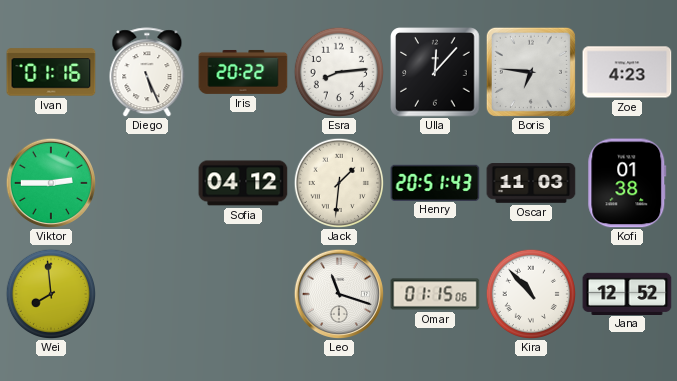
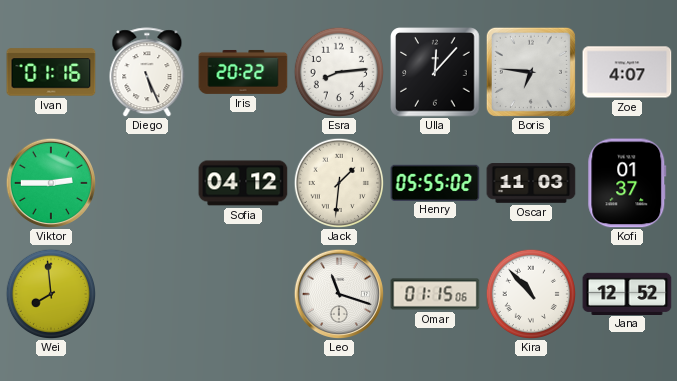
Zoe: 4:23 -> 4:07
Henry: 20:51 -> 05:55
Kofi: 01:38 -> 01:37
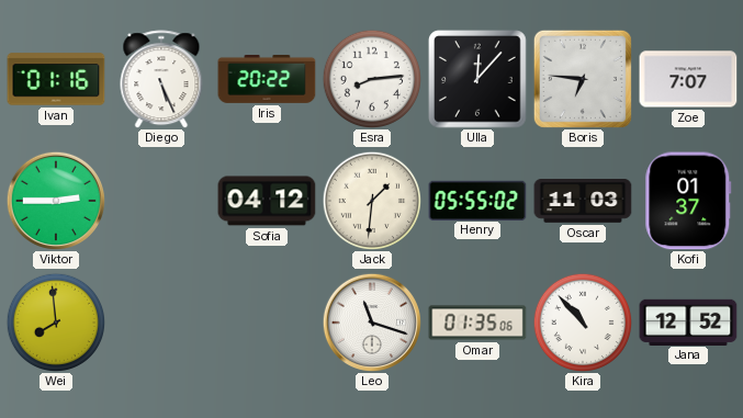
Zoe: 4:07 -> 7:07
Omar: 01:15 -> 01:35
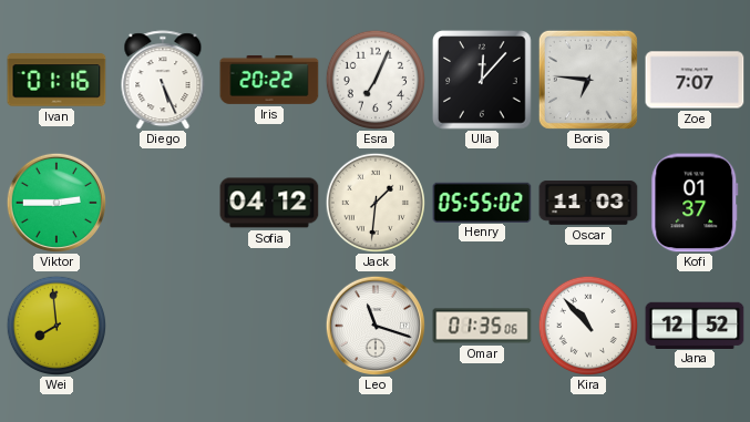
Esra: 8:14 -> 7:04
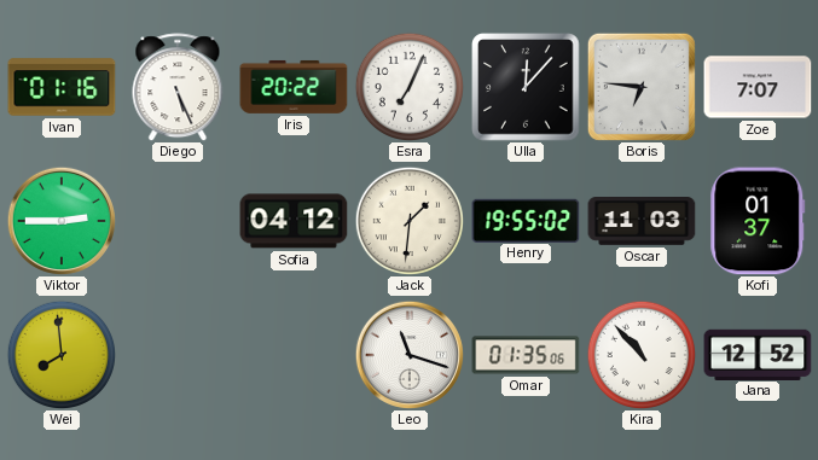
Henry: 05:55 -> 19:55
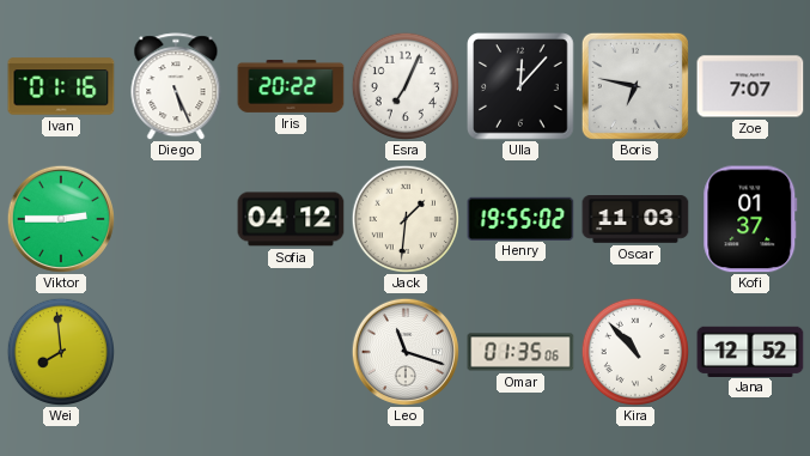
Boris: 6:46 -> 6:47
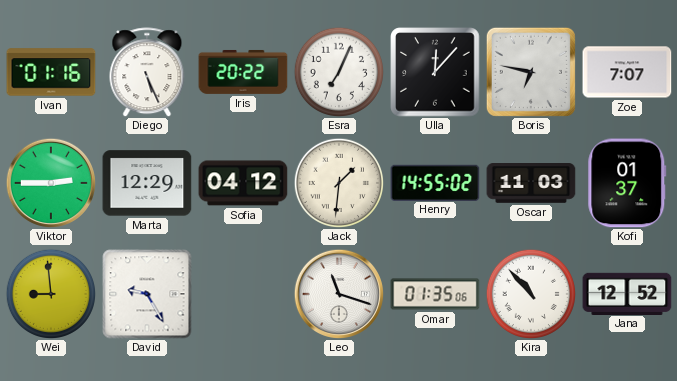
Marta: none -> 12:29
Henry: 19:55 -> 14:55
Wei: 7:59 -> 8:59
David: none -> 9:25
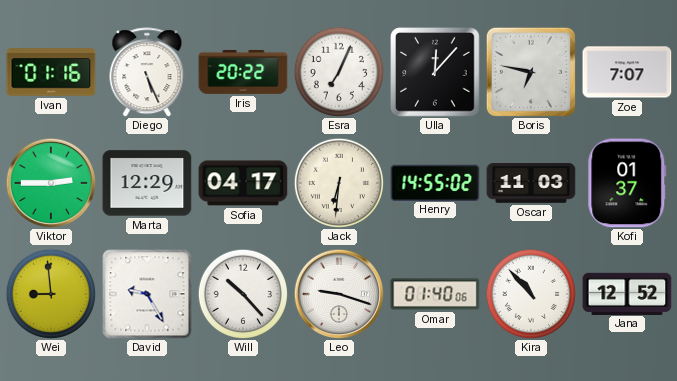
Sofia: 04:12 -> 04:17
Jack: 1:31 -> 6:31
Will: none -> 10:23
Leo: 11:18 -> 9:18
Omar: 01:35 -> 01:40
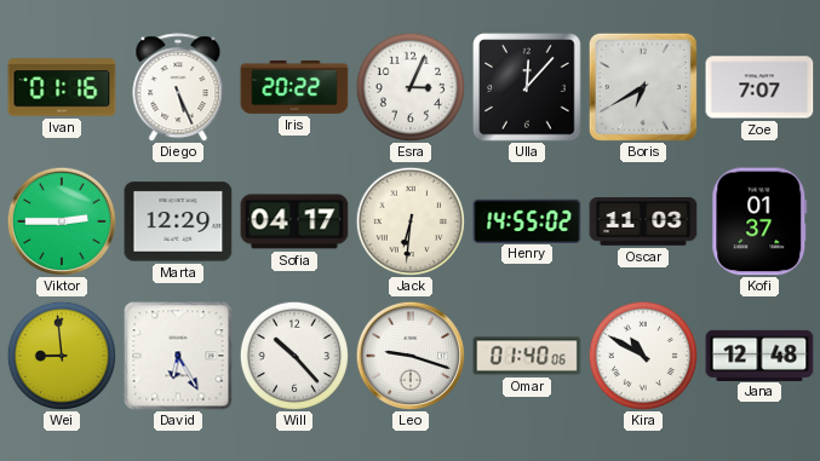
Esra: 7:04 -> 3:04
Boris: 6:47 -> 6:40
David: 9:25 -> 6:25
Kira: 10:53 -> 10:50
Jana: 12:52 -> 12:48
